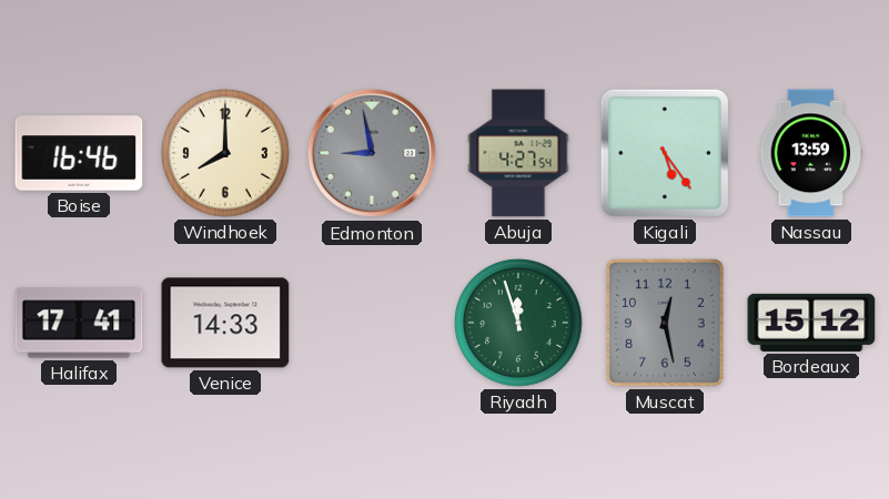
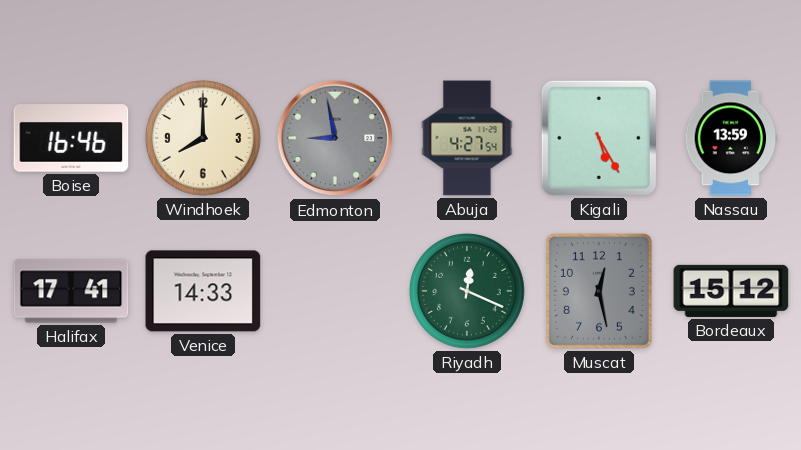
Kigali: 5:24 -> 5:25
Riyadh: 11:57 -> 12:19
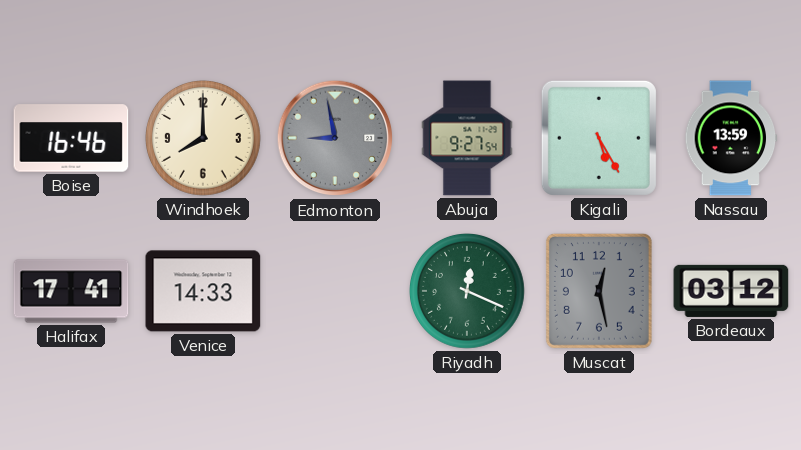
Abuja: 4:27 -> 9:27
Bordeaux: 15:12 -> 03:12
